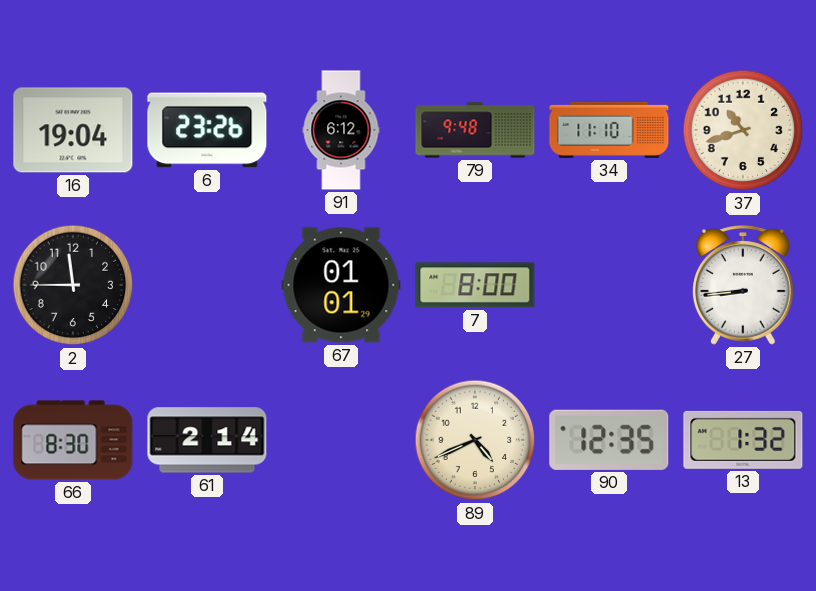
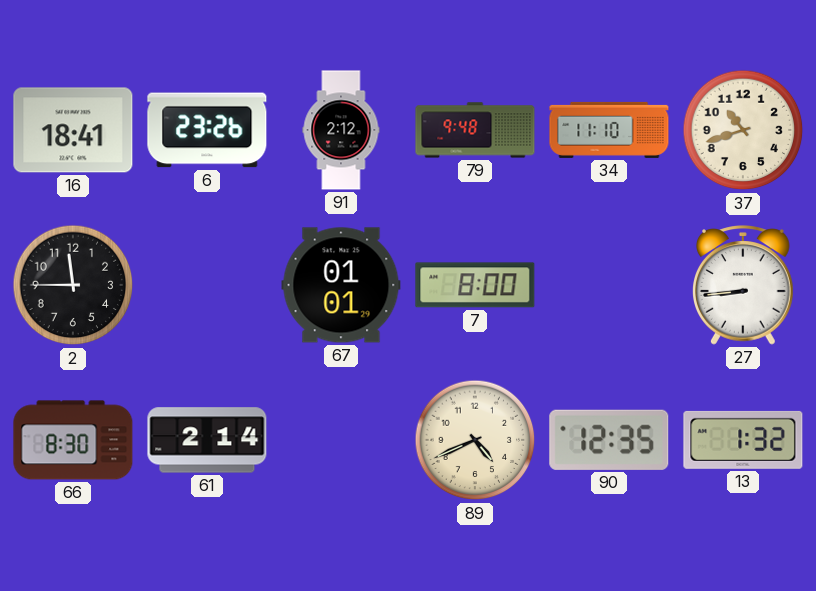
16: 19:04 -> 18:41
91: 6:12 -> 2:12
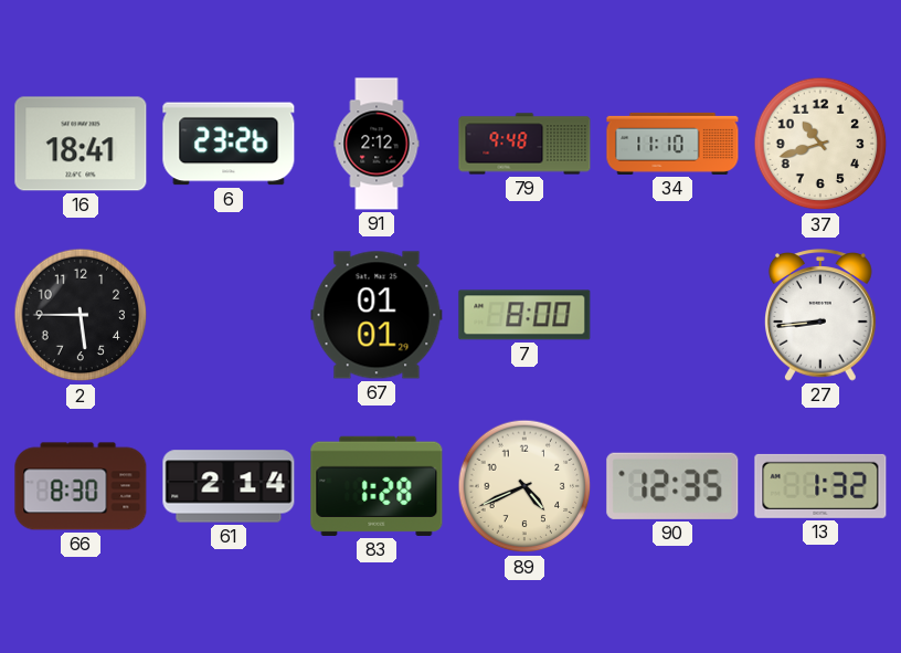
2: 11:45 -> 5:45
83: none -> 1:28
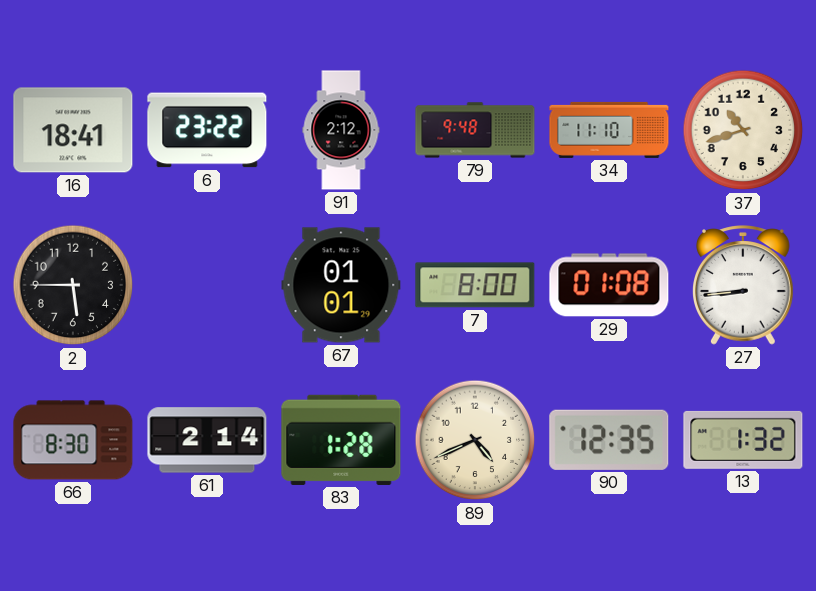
6: 23:26 -> 23:22
29: none -> 01:08
